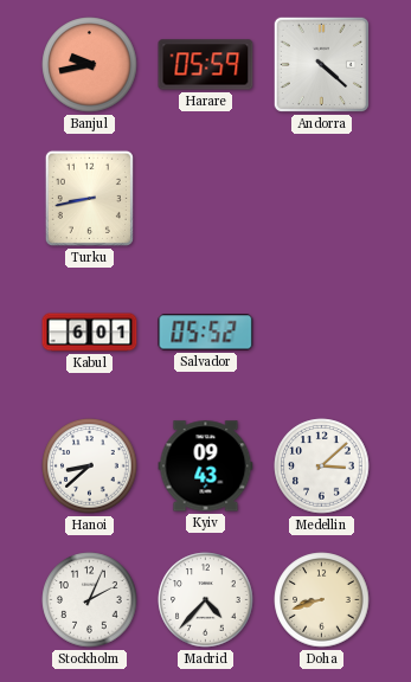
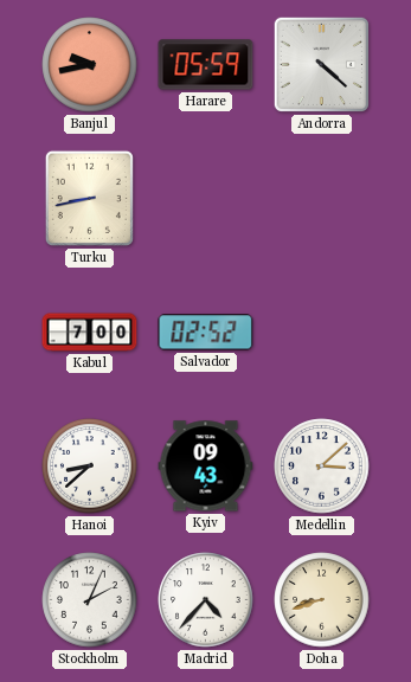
Kabul: 6:01 -> 7:00
Salvador: 05:52 -> 02:52
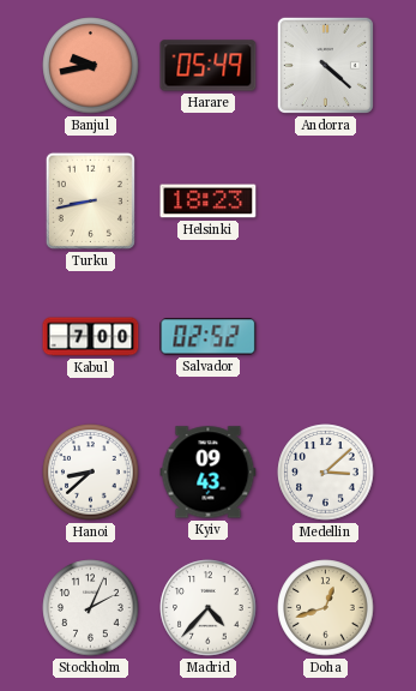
Harare: 05:59 -> 05:49
Helsinki: none -> 18:23
Doha: 8:42 -> 12:42
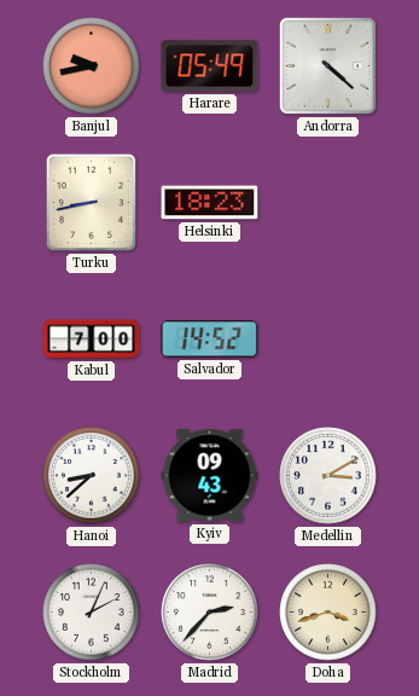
Salvador: 02:52 -> 14:52
Medellin: 3:08 -> 3:10
Madrid: 4:37 -> 2:37
Doha: 12:42 -> 3:42
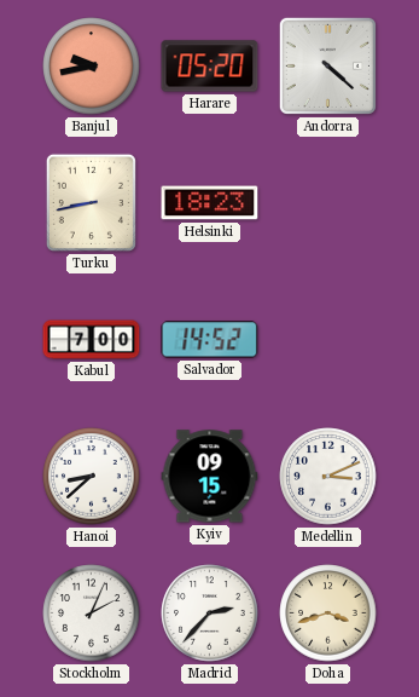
Harare: 05:49 -> 05:20
Kyiv: 09:43 -> 09:15
Medellin: 3:10 -> 3:11
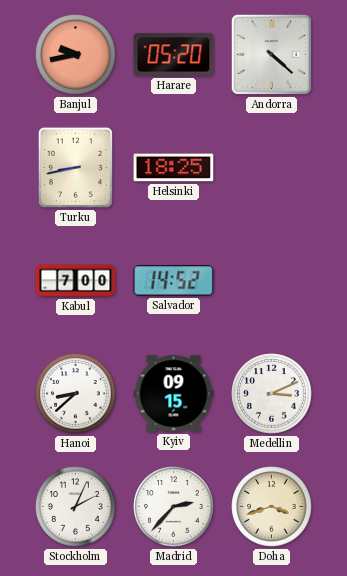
Helsinki: 18:23 -> 18:25
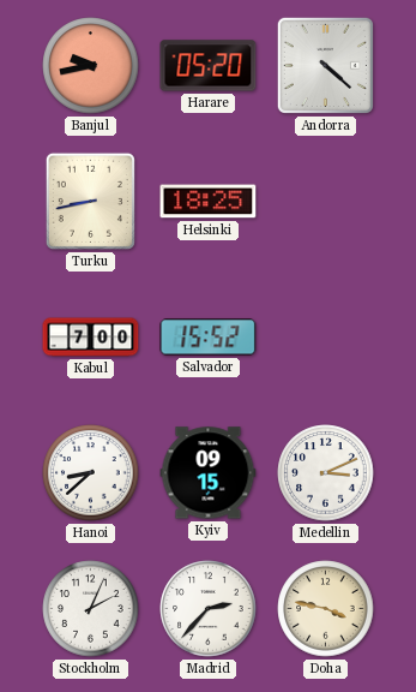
Salvador: 14:52 -> 15:52
Doha: 3:42 -> 3:47
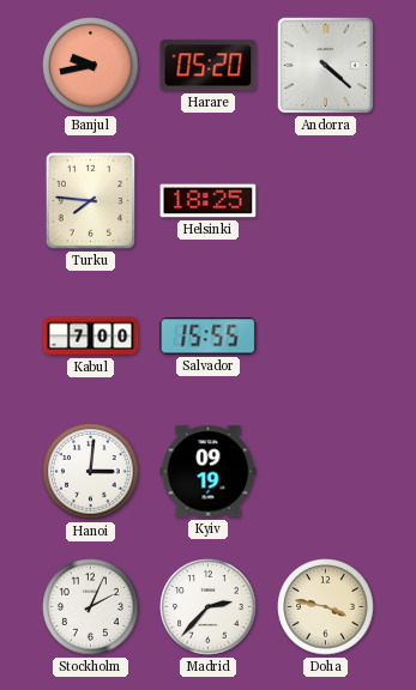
Turku: 8:43 -> 7:46
Salvador: 15:52 -> 15:55
Hanoi: 8:38 -> 3:01
Kyiv: 09:15 -> 09:19
Medellin: 3:11 -> none
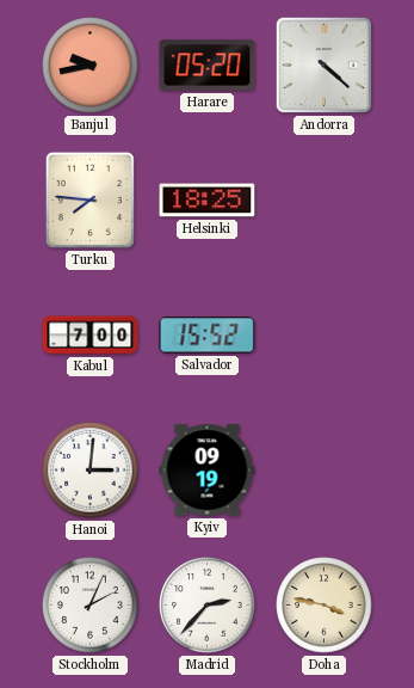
Salvador: 15:55 -> 15:52
